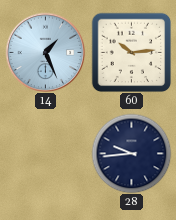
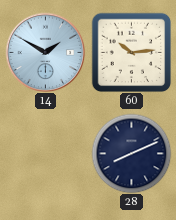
14: 1:26 -> 1:50
28: 9:44 -> 8:11
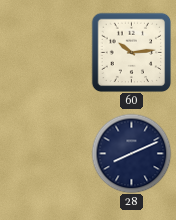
14: 1:50 -> none
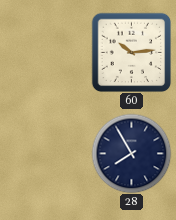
28: 8:11 -> 7:55
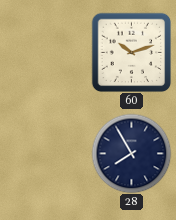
60: 10:14 -> 10:12
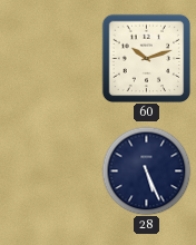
28: 7:55 -> 5:26
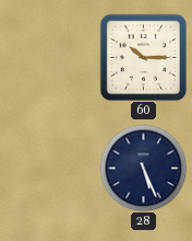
60: 10:12 -> 10:15
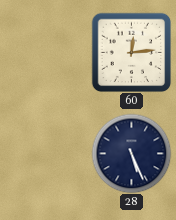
60: 10:15 -> 12:14
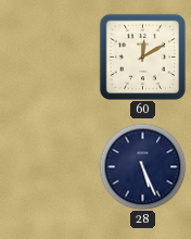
60: 12:14 -> 12:10
